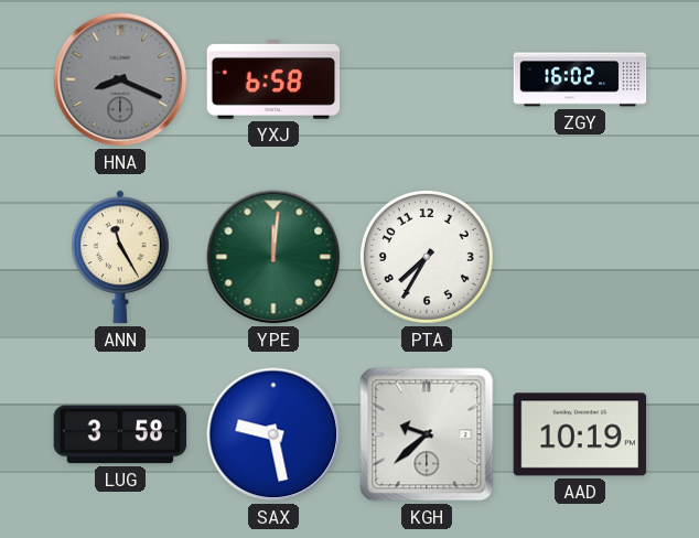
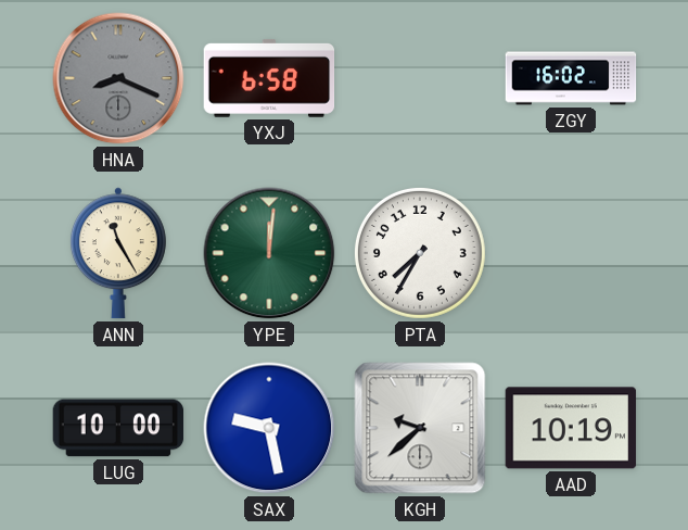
LUG: 3:58 -> 10:00
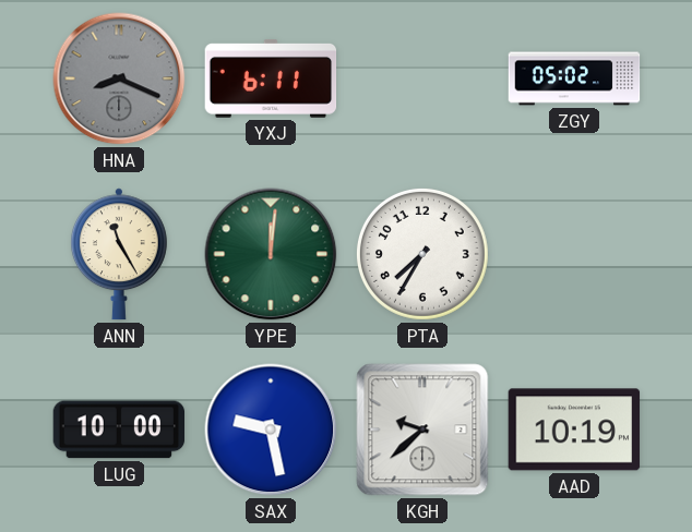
YXJ: 6:58 -> 6:11
ZGY: 16:02 -> 05:02
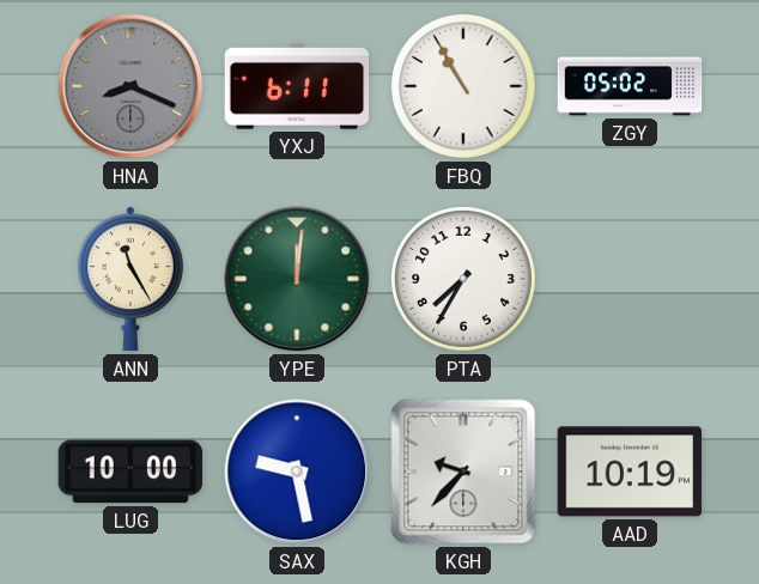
FBQ: none -> 10:55
KGH: 9:38 -> 9:37
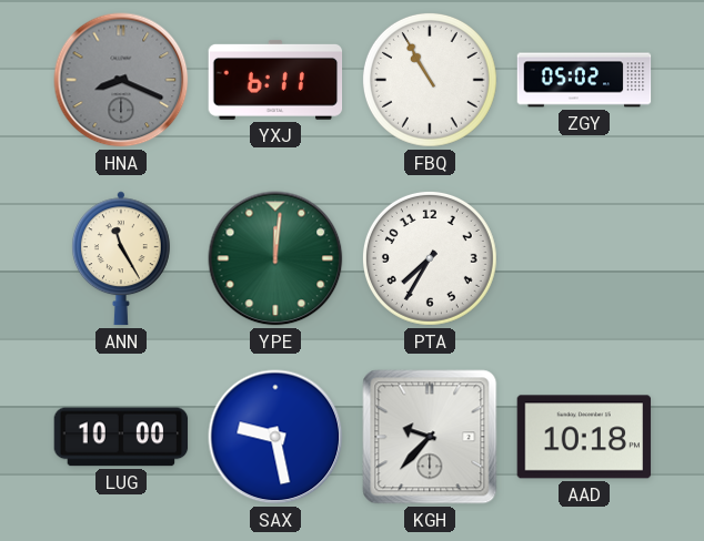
AAD: 10:19 -> 10:18
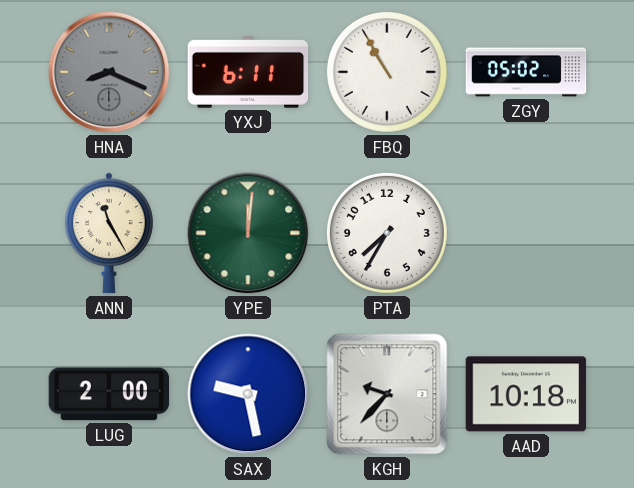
LUG: 10:00 -> 2:00
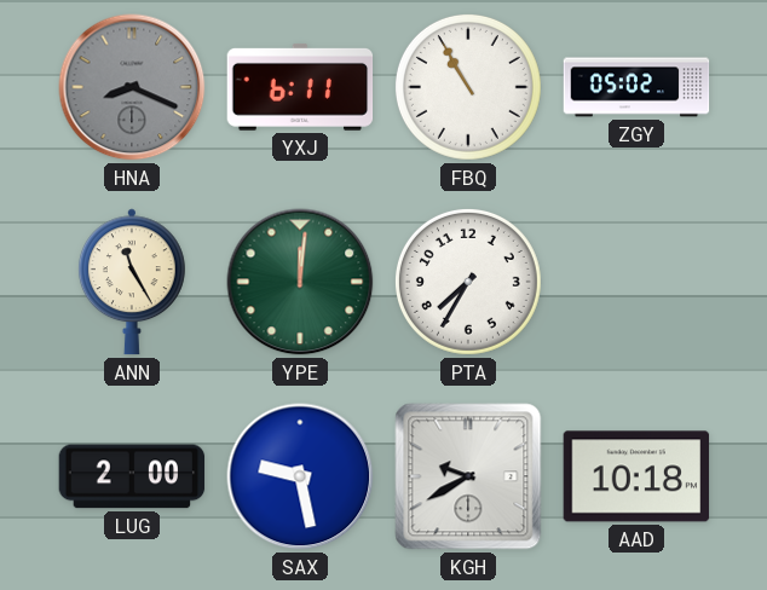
KGH: 9:37 -> 9:40
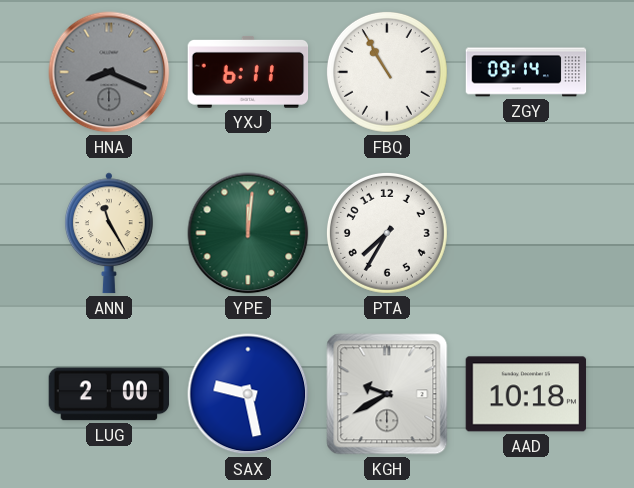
ZGY: 05:02 -> 09:14
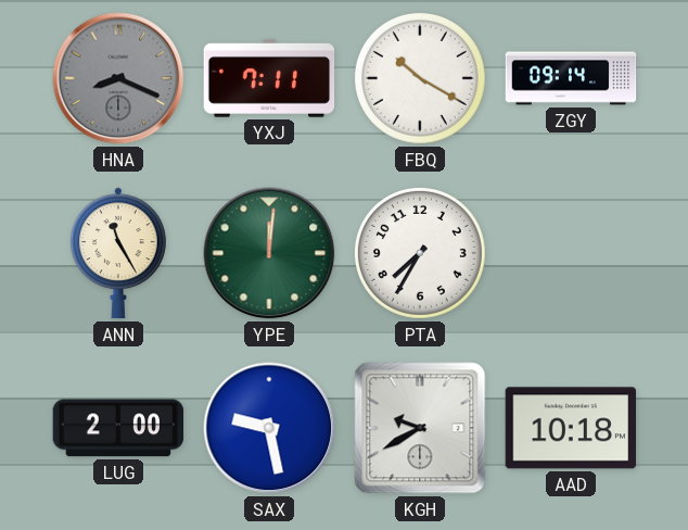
YXJ: 6:11 -> 7:11
FBQ: 10:55 -> 10:20
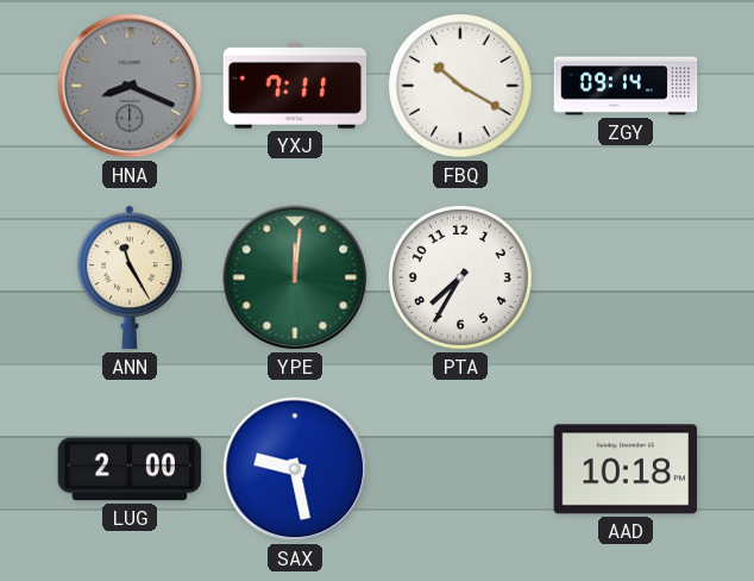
KGH: 9:40 -> none
